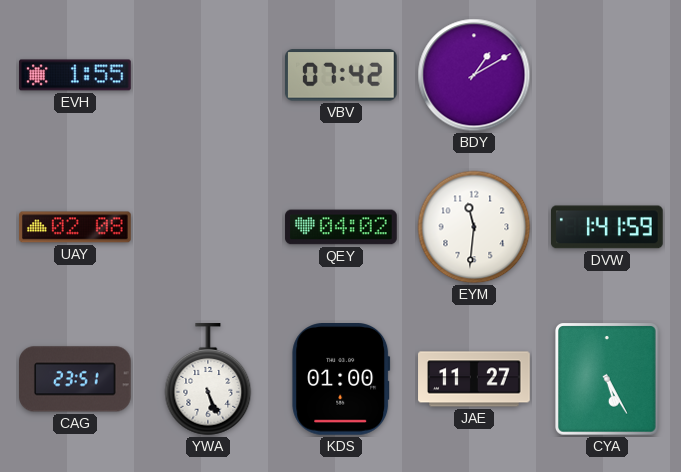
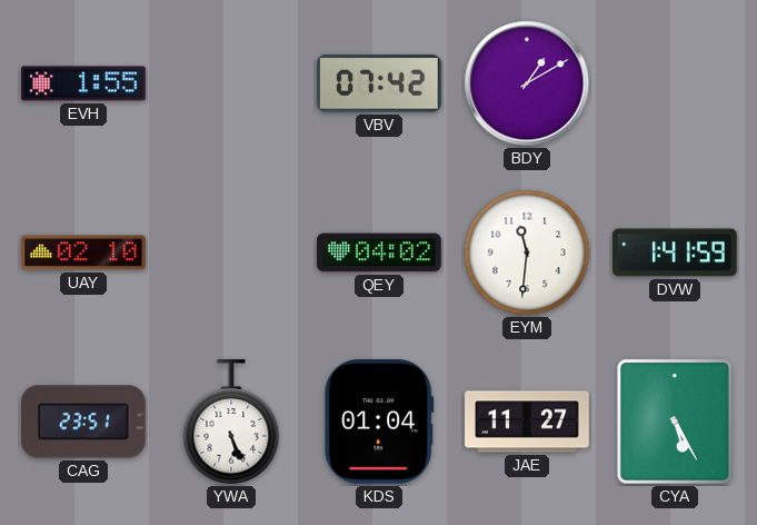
UAY: 02:08 -> 02:10
KDS: 01:00 -> 01:04
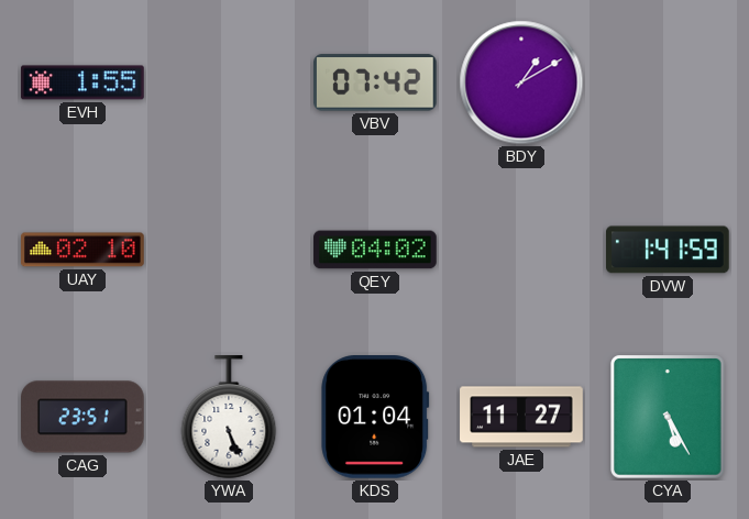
EYM: 11:31 -> none
